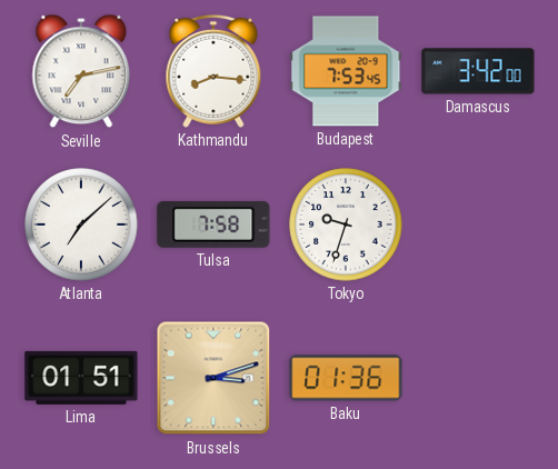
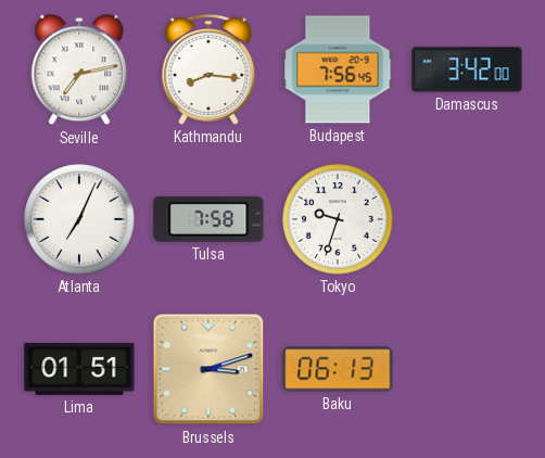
Budapest: 7:53 -> 7:56
Atlanta: 7:08 -> 7:04
Baku: 01:36 -> 06:13
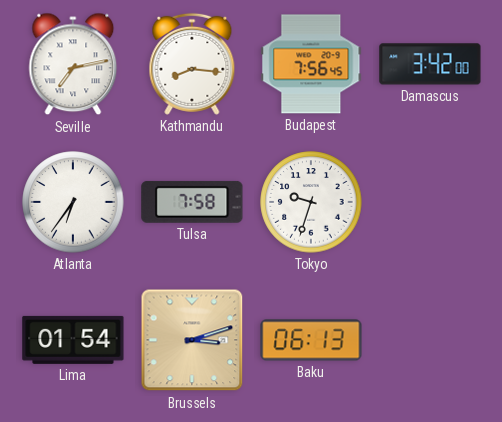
Atlanta: 7:04 -> 6:36
Lima: 01:51 -> 01:54
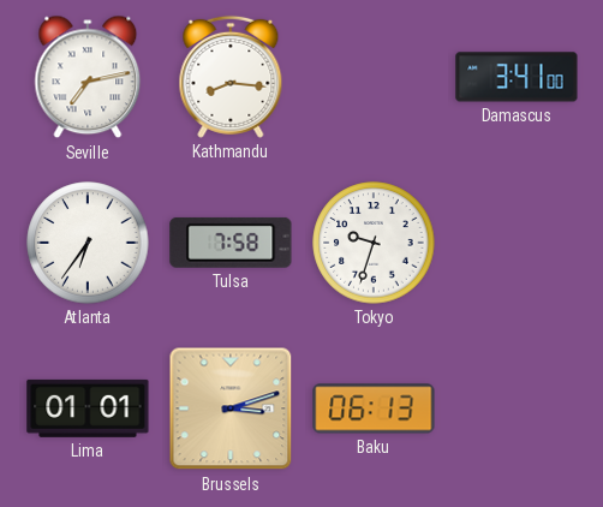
Budapest: 7:56 -> none
Damascus: 3:42 -> 3:41
Lima: 01:54 -> 01:01
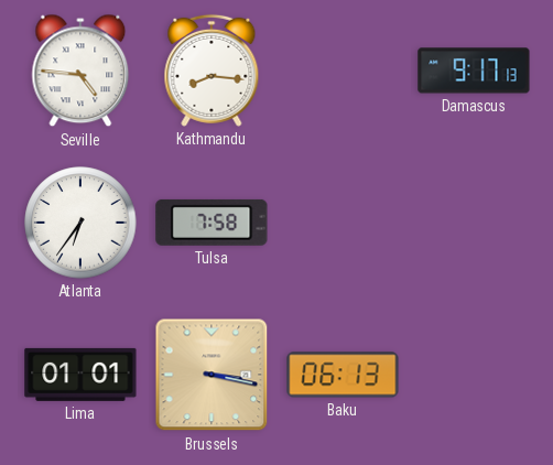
Seville: 7:13 -> 4:46
Damascus: 3:41 -> 9:17
Tokyo: 9:33 -> none
Brussels: 3:12 -> 3:17
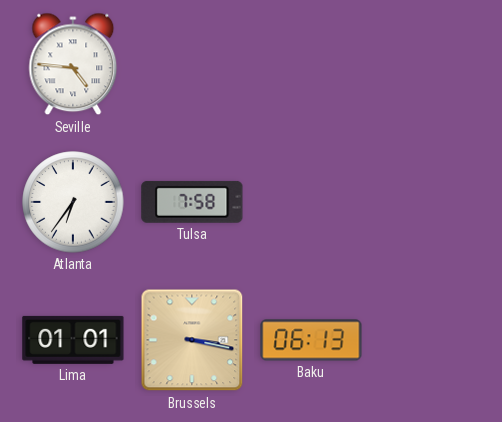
Kathmandu: 8:16 -> none
Damascus: 9:17 -> none
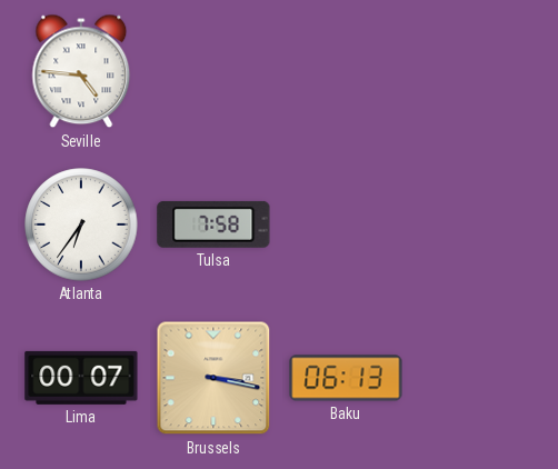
Lima: 01:01 -> 00:07
